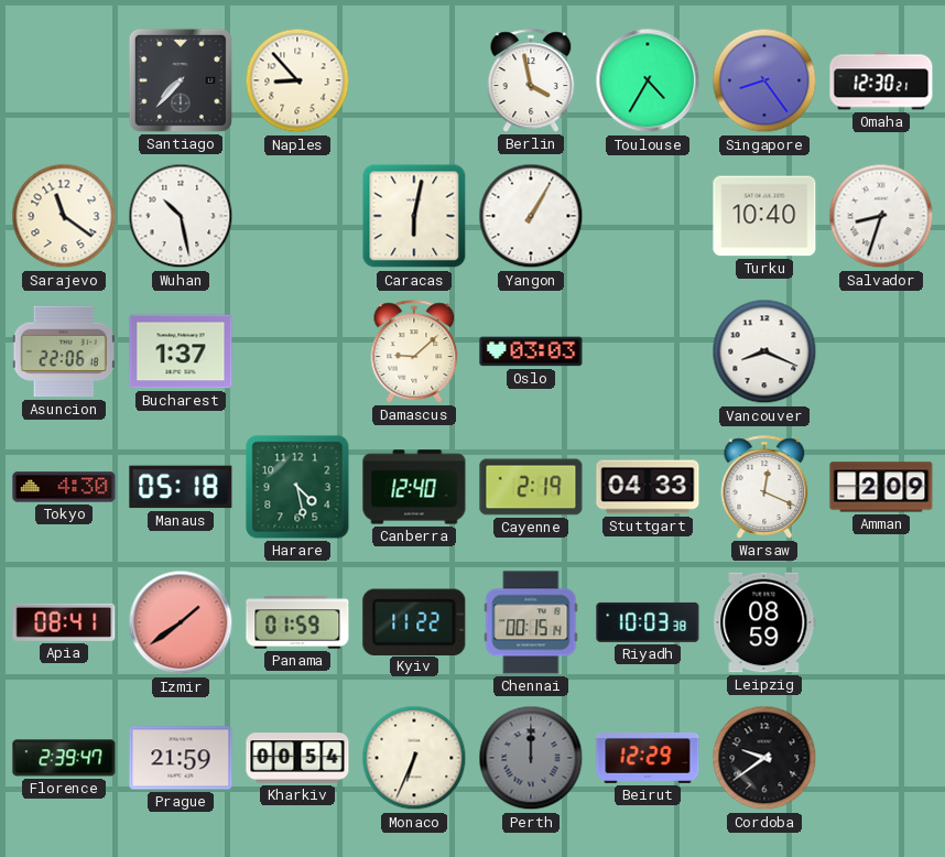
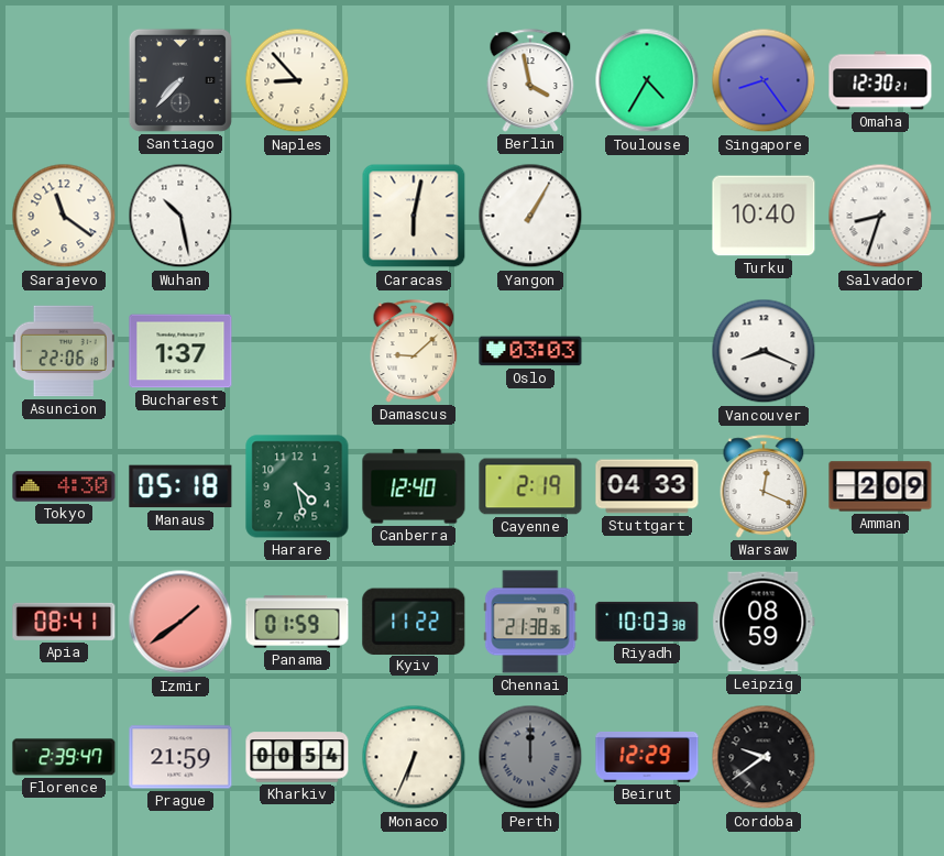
Chennai: 00:15 -> 21:38
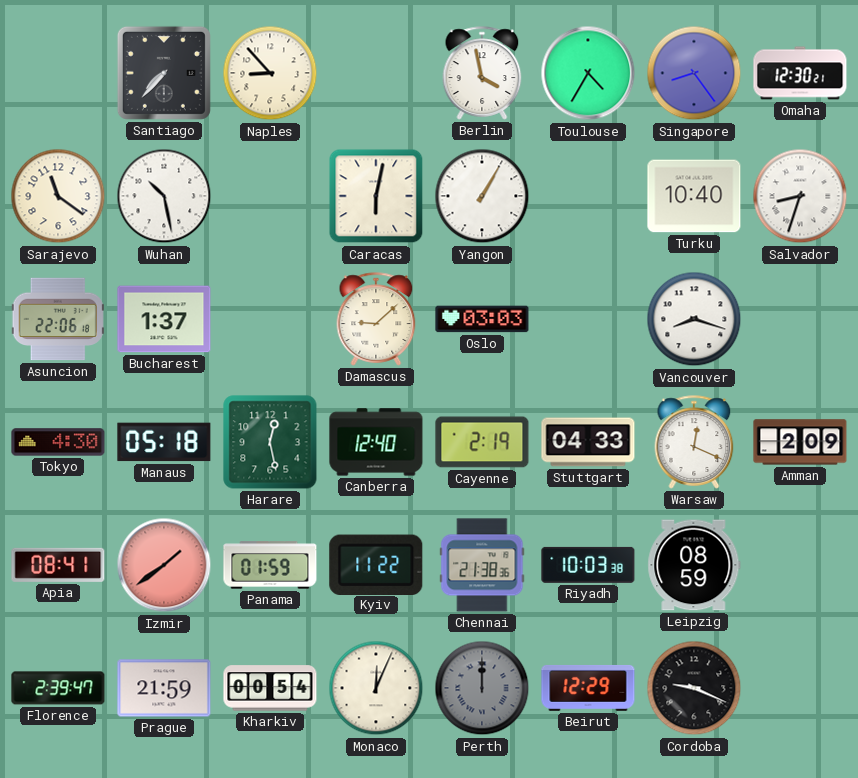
Vancouver: 8:19 -> 8:18
Harare: 4:28 -> 12:28
Monaco: 6:34 -> 12:04
Cordoba: 9:39 -> 9:19
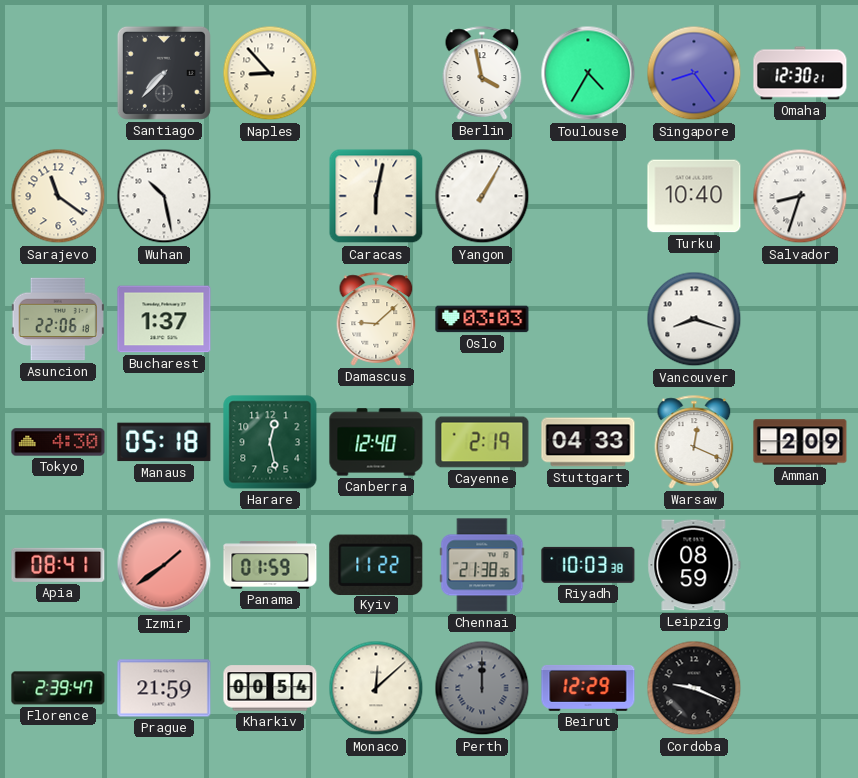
Monaco: 12:04 -> 12:08
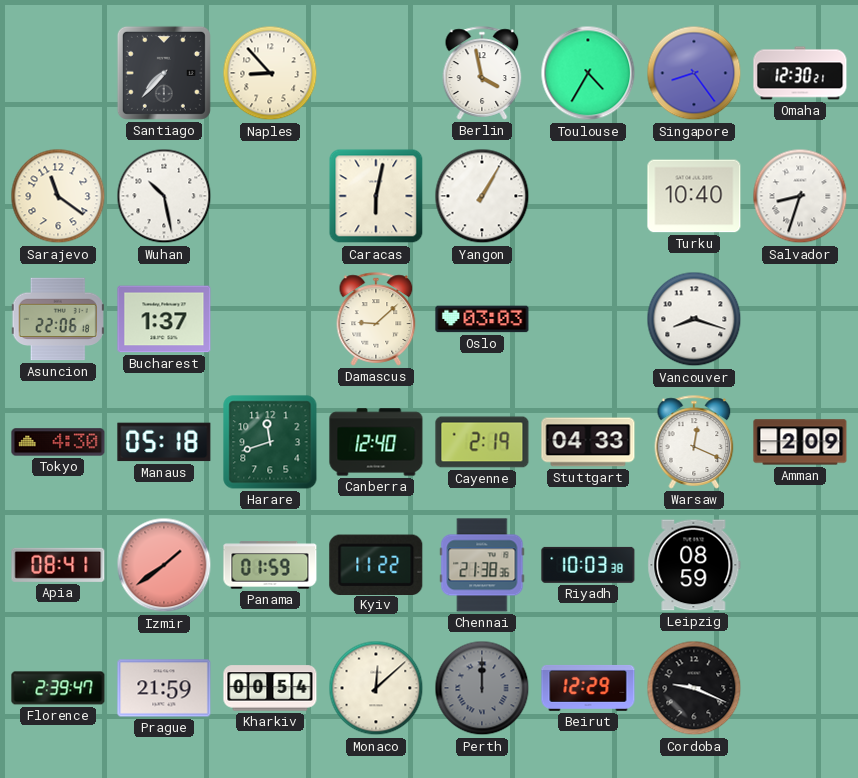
Harare: 12:28 -> 11:42
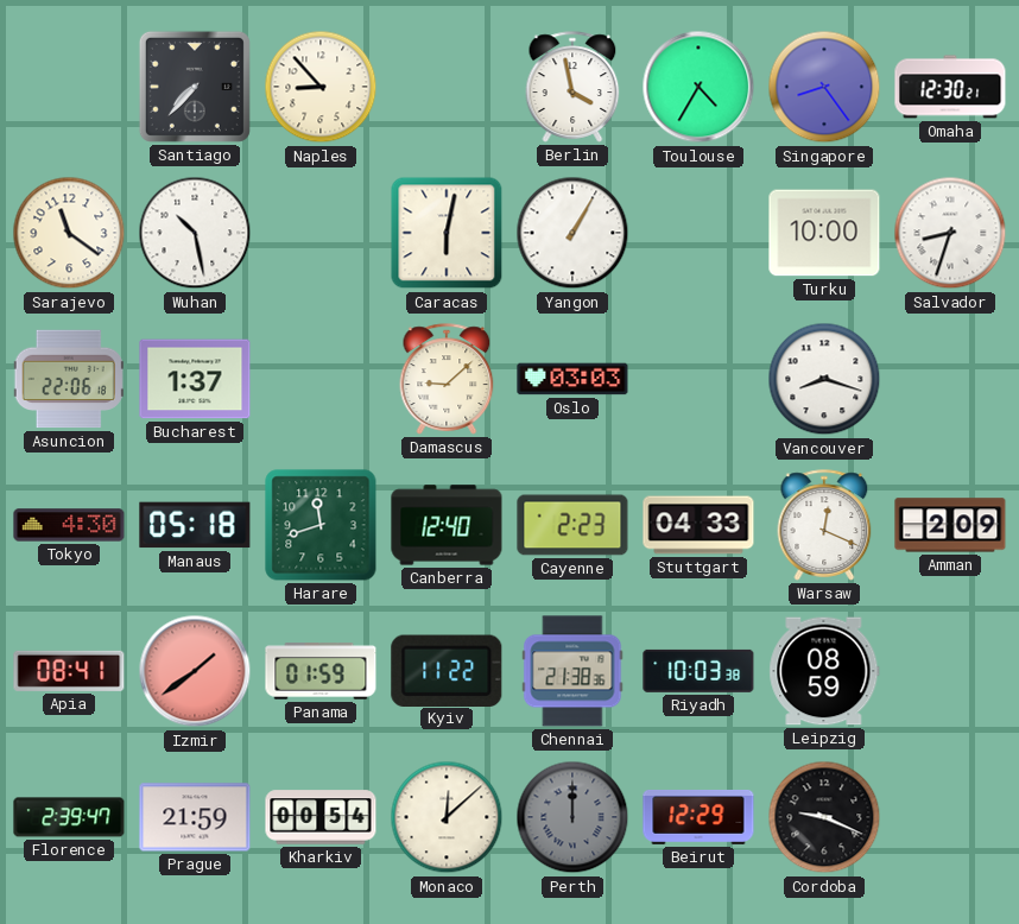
Turku: 10:40 -> 10:00
Cayenne: 2:19 -> 2:23
